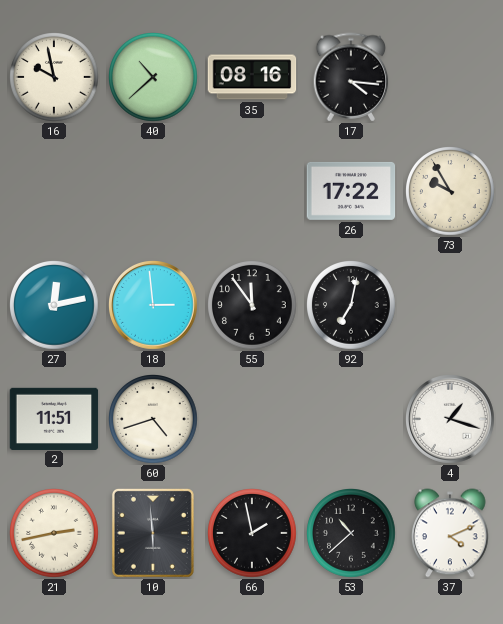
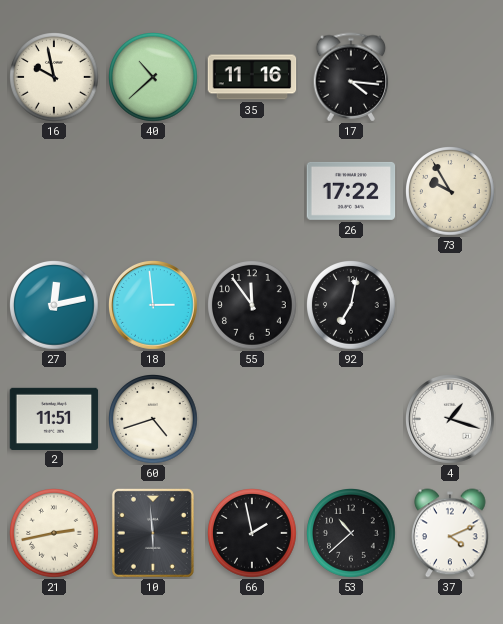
35: 08:16 -> 11:16
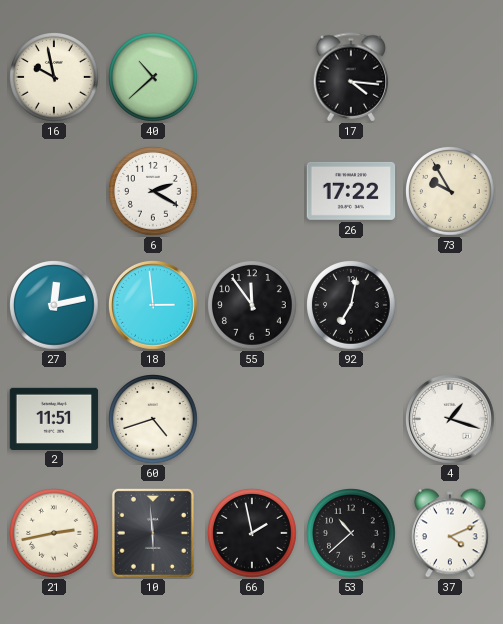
35: 11:16 -> none
6: none -> 2:20
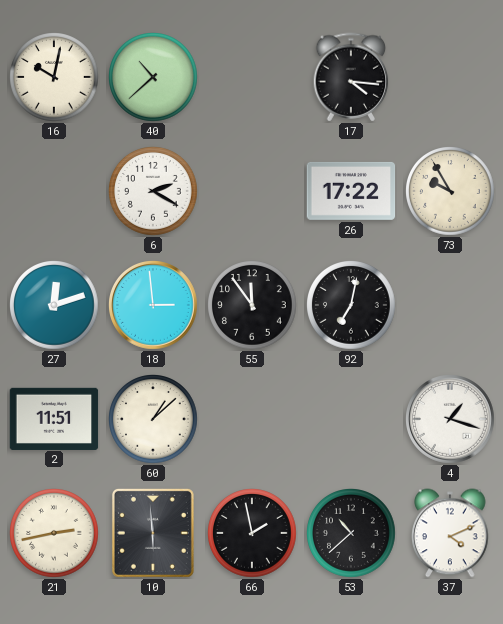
16: 9:58 -> 10:02
27: 12:13 -> 12:12
60: 4:42 -> 1:08
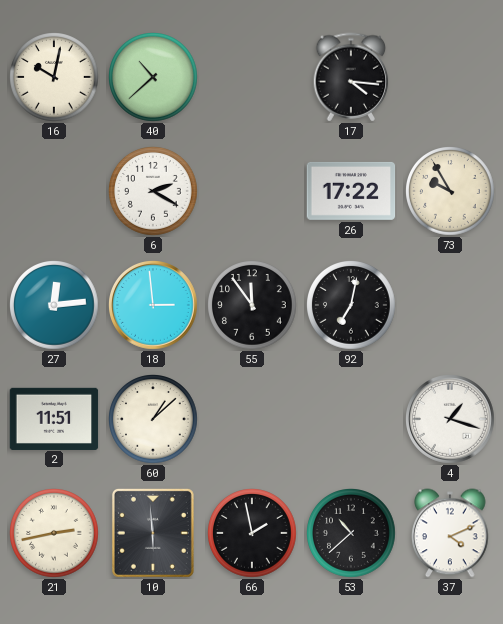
27: 12:12 -> 12:14
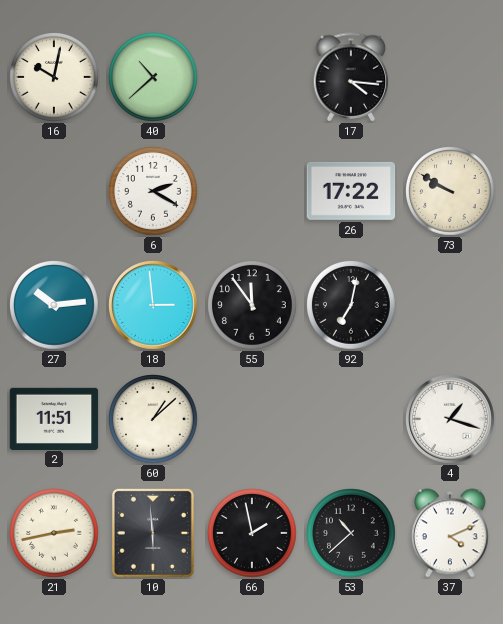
73: 9:55 -> 9:50
27: 12:14 -> 10:14
